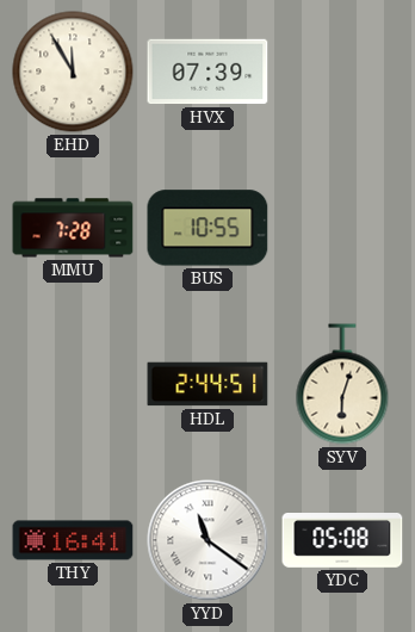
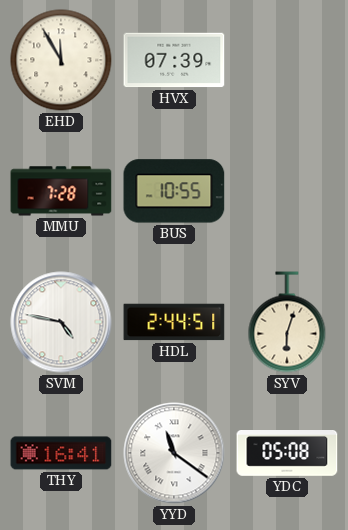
SVM: none -> 4:47
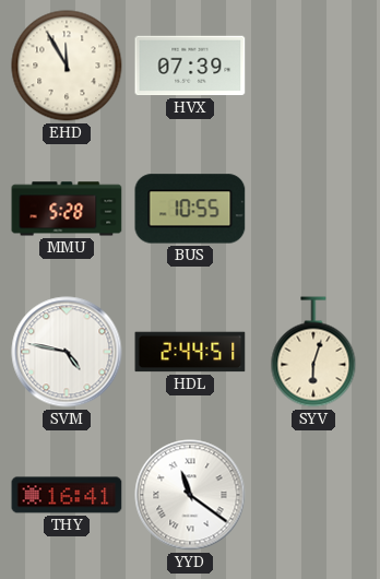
MMU: 7:28 -> 5:28
YDC: 05:08 -> none
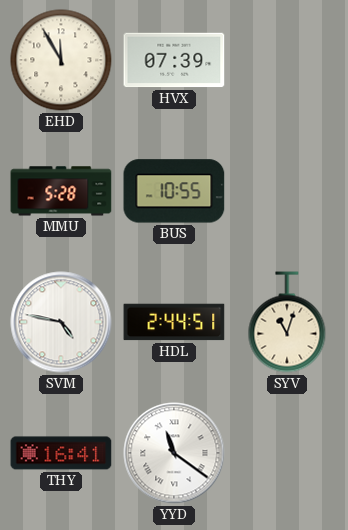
SYV: 6:03 -> 11:03
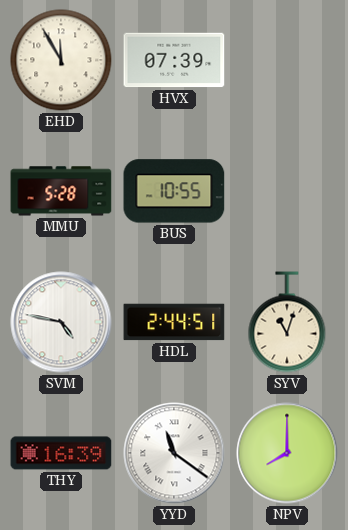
THY: 16:41 -> 16:39
NPV: none -> 8:00
